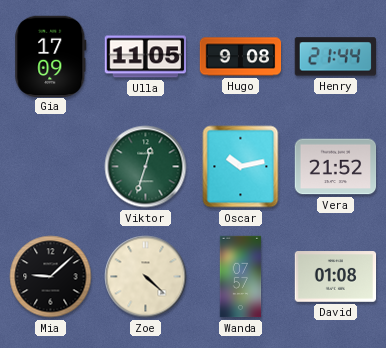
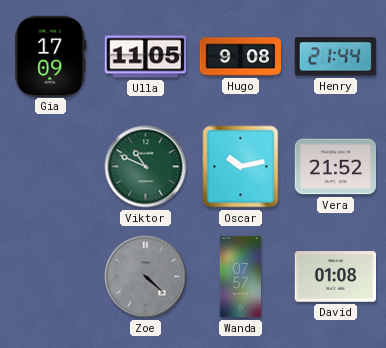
Viktor: 12:33 -> 10:49
Mia: 9:08 -> none
Zoe dial: cream -> grey
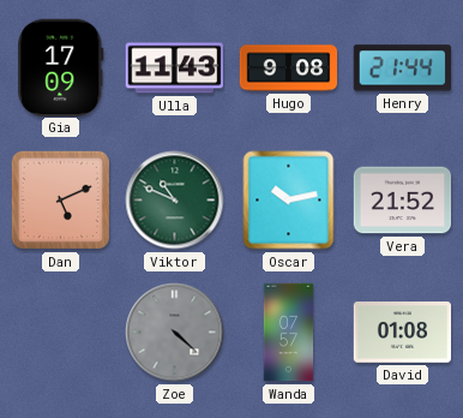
Ulla: 11:05 -> 11:43
Dan: none -> 5:11
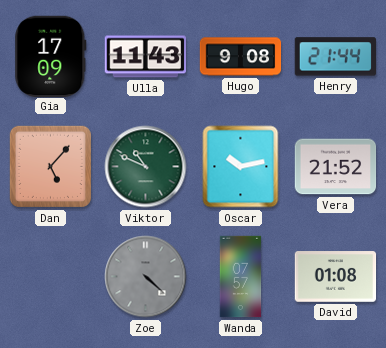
Dan: 5:11 -> 5:07
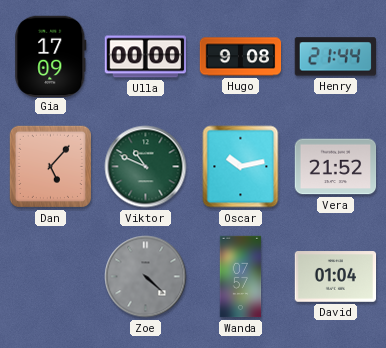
Ulla: 11:43 -> 00:00
David: 01:08 -> 01:04
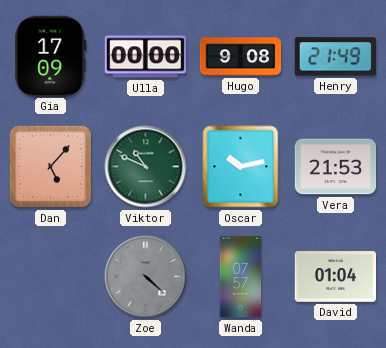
Henry: 21:44 -> 21:49
Vera: 21:52 -> 21:53
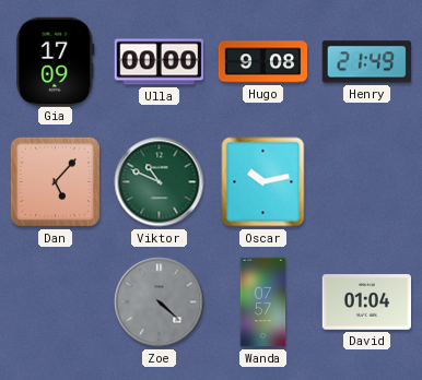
Vera: 21:53 -> none
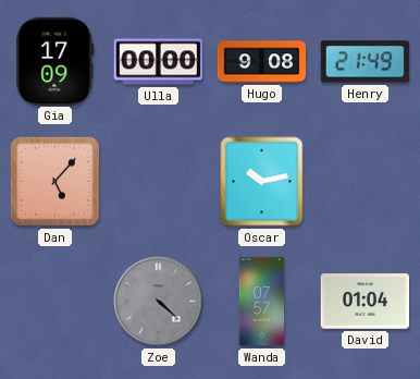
Viktor: 10:49 -> none
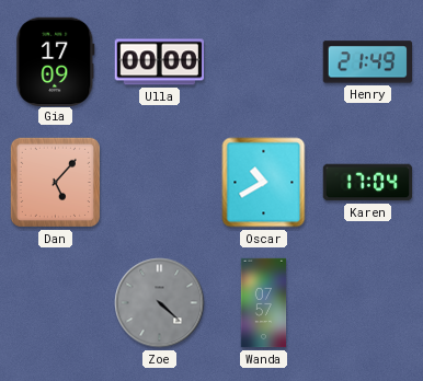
Hugo: 9:08 -> none
Oscar: 10:13 -> 10:40
Karen: none -> 17:04
David: 01:04 -> none
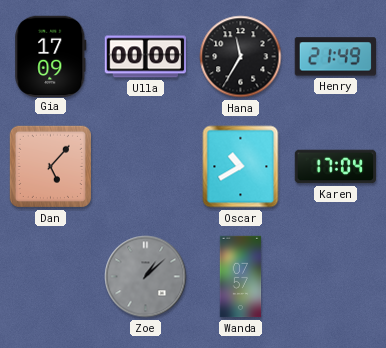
Hana: none -> 11:35
Zoe: 4:22 -> 1:08
